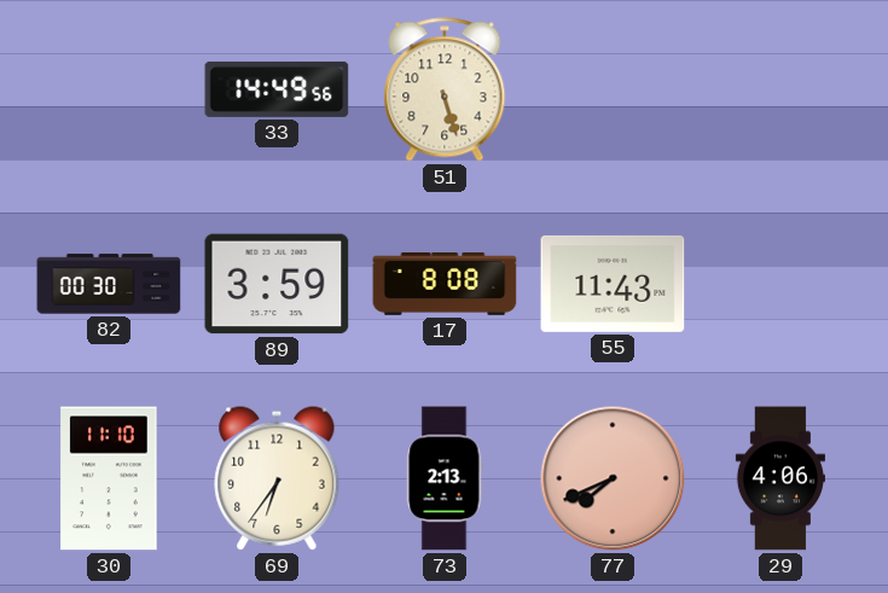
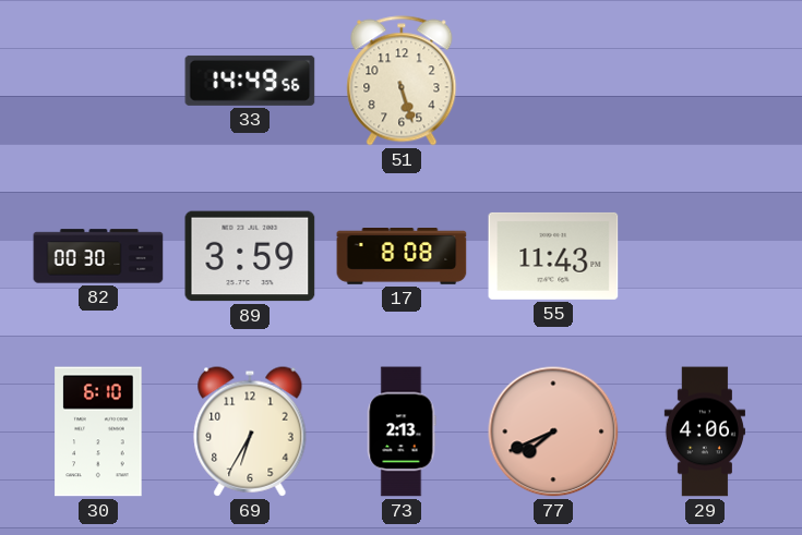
30: 11:10 -> 6:10
69: 6:36 -> 6:35
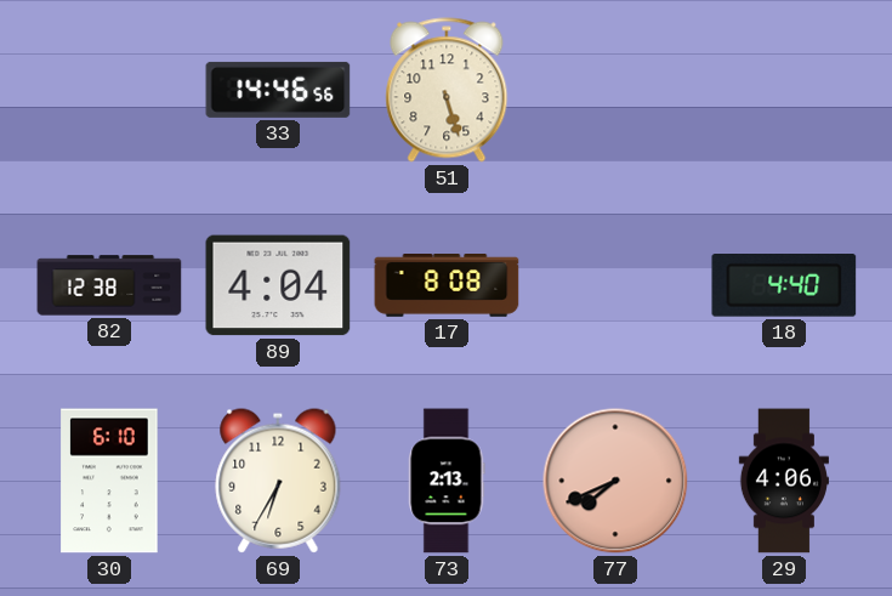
33: 14:49 -> 14:46
82: 00:30 -> 12:38
89: 3:59 -> 4:04
55: 11:43 -> none
18: none -> 4:40
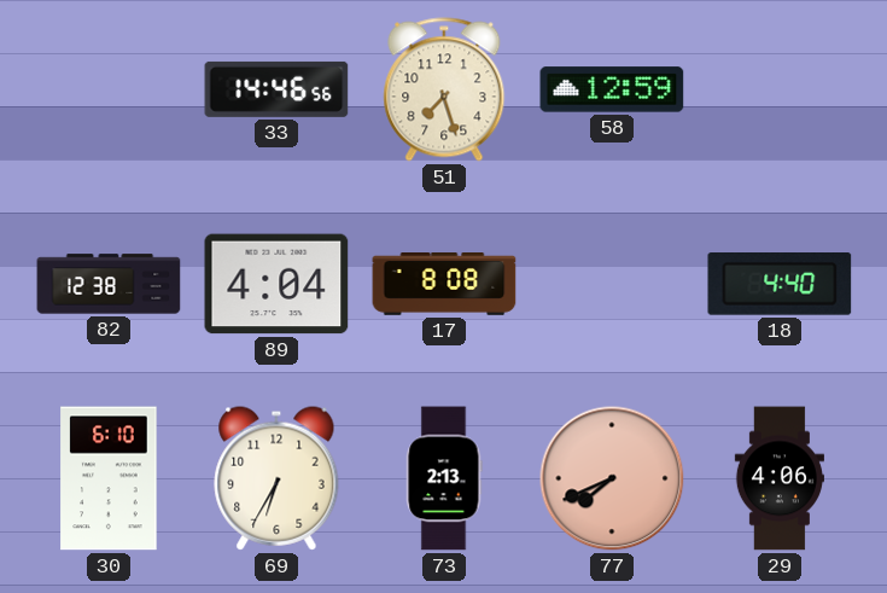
51: 5:27 -> 7:27
58: none -> 12:59
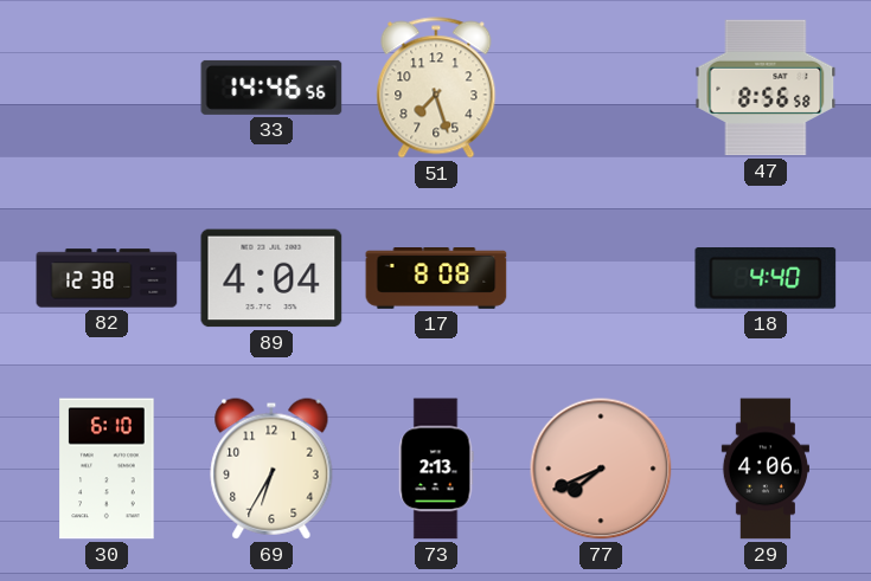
58: 12:59 -> none
47: none -> 8:56
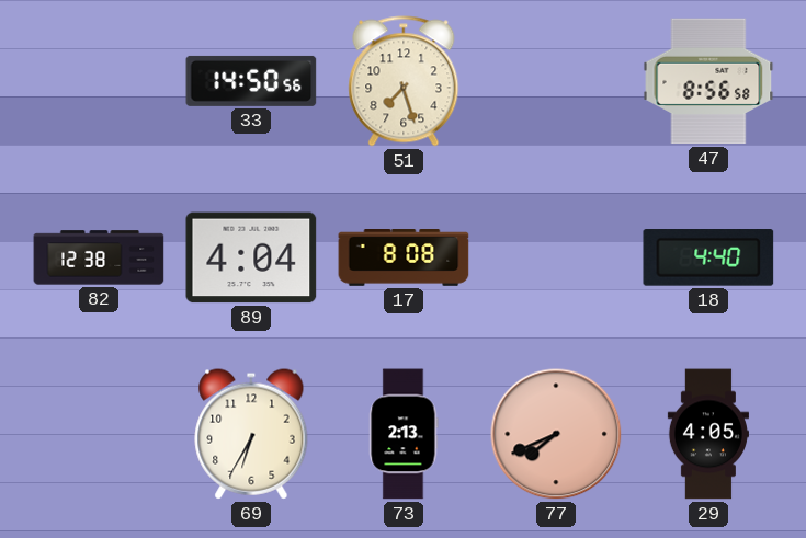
33: 14:46 -> 14:50
30: 6:10 -> none
29: 4:06 -> 4:05
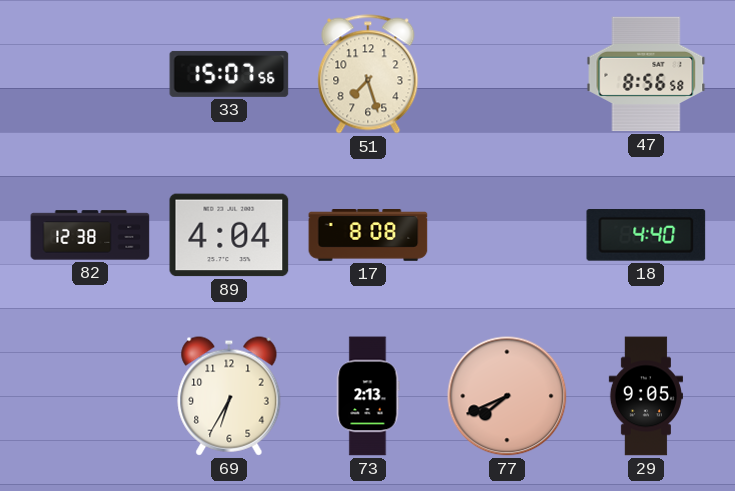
33: 14:50 -> 15:07
29: 4:05 -> 9:05
